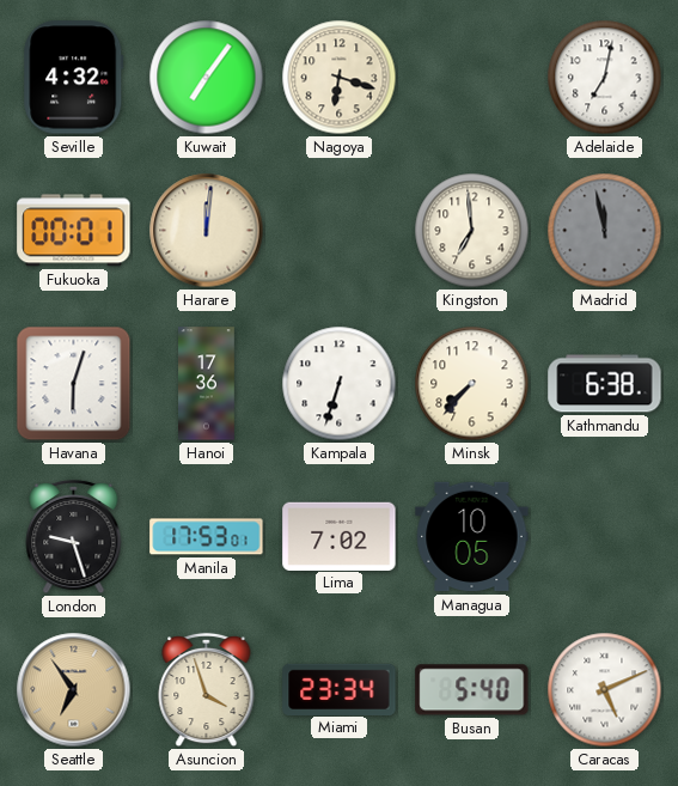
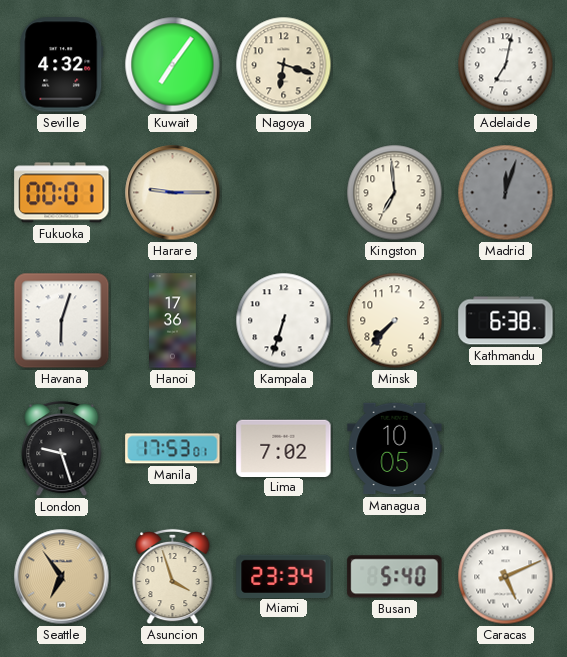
Harare: 12:01 -> 9:15
Madrid: 11:58 -> 12:03
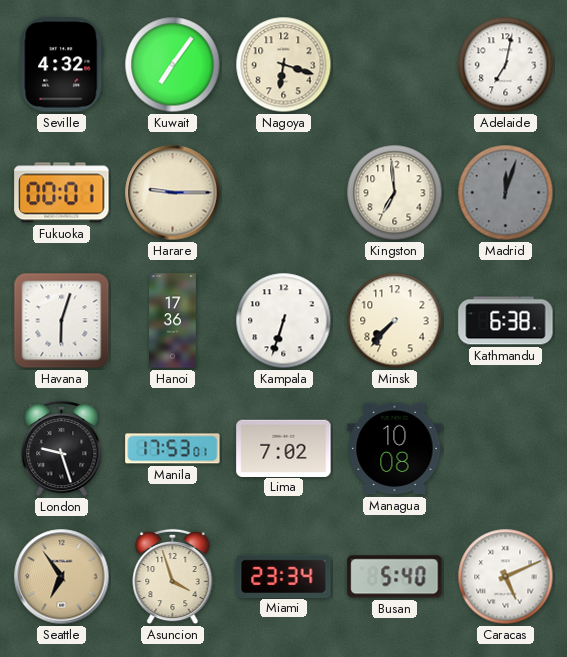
Managua: 10:05 -> 10:08
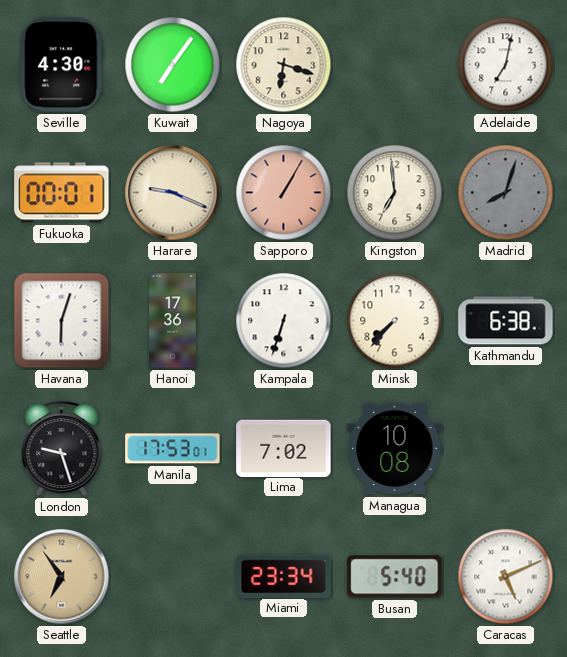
Seville: 4:32 -> 4:30
Harare: 9:15 -> 9:19
Sapporo: none -> 1:05
Madrid: 12:03 -> 8:03
Asuncion: 3:57 -> none
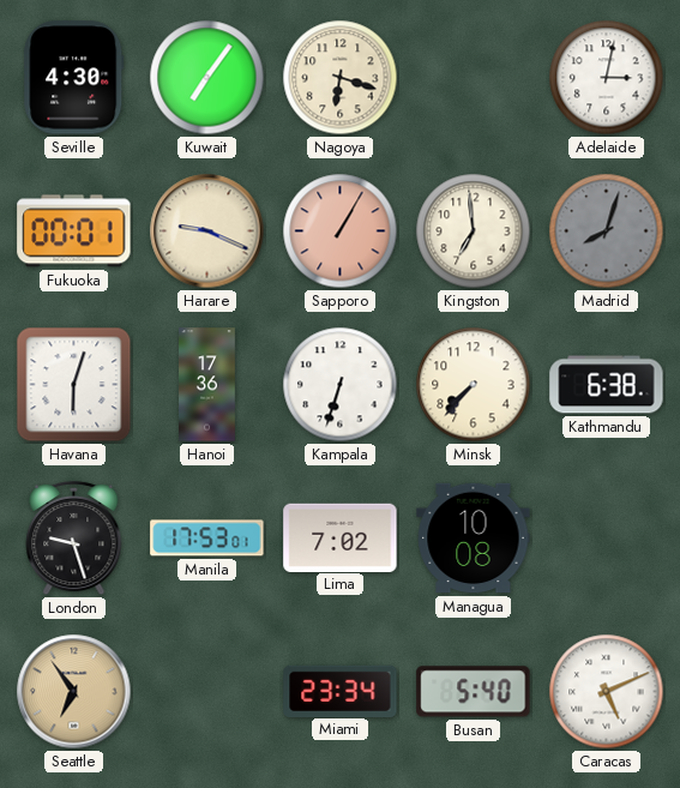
Adelaide: 7:02 -> 3:02
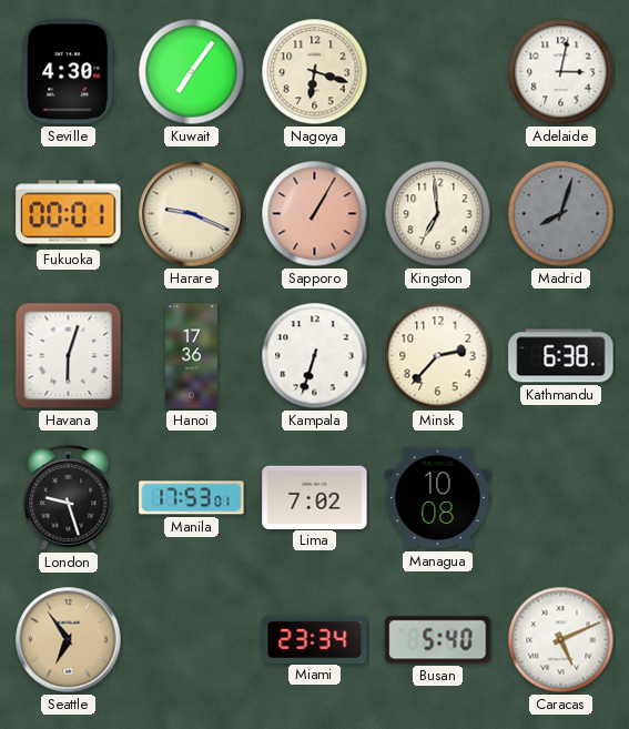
Minsk: 7:37 -> 2:37
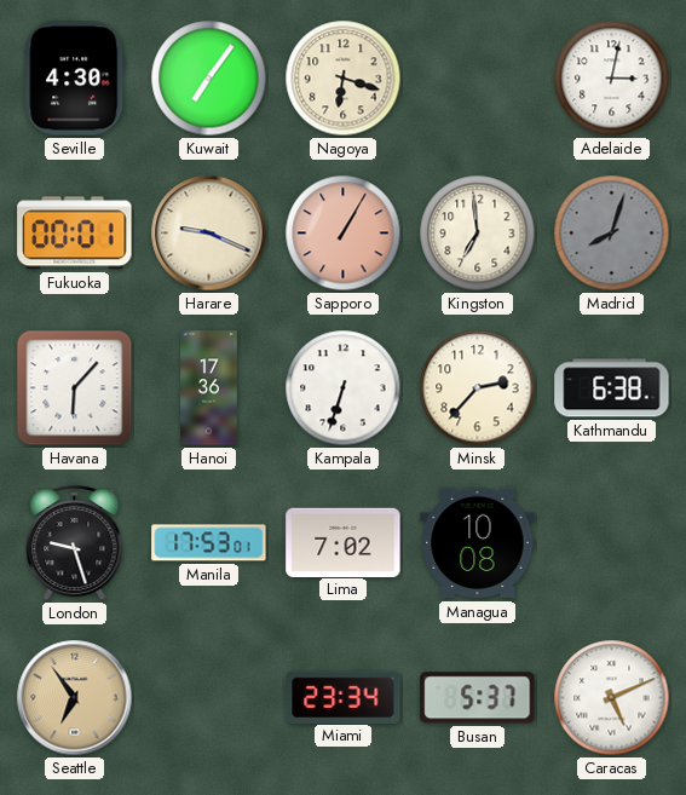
Havana: 6:03 -> 6:07
Busan: 5:40 -> 5:37
